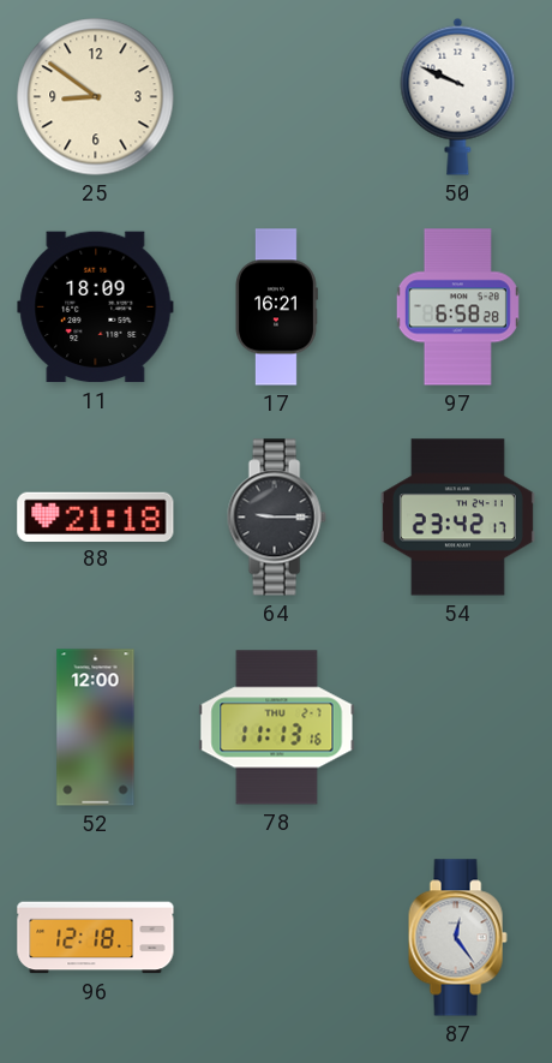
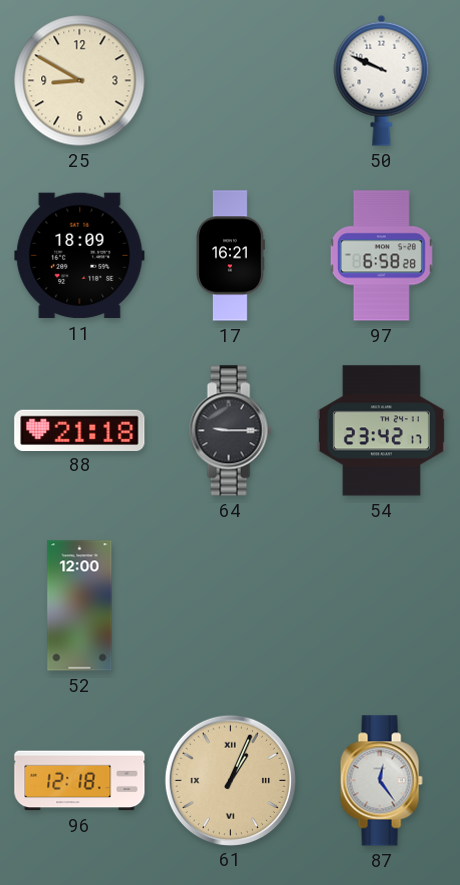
25: 8:51 -> 8:50
78: 11:13 -> none
61: none -> 1:04
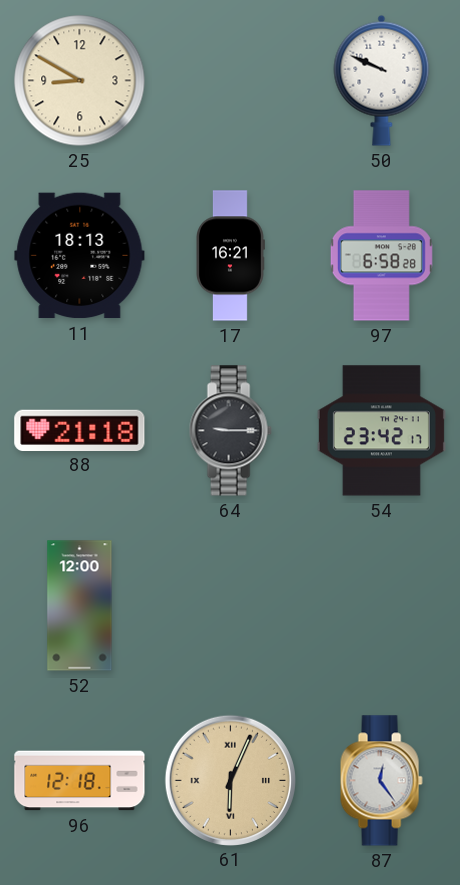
11: 18:09 -> 18:13
61: 1:04 -> 6:04
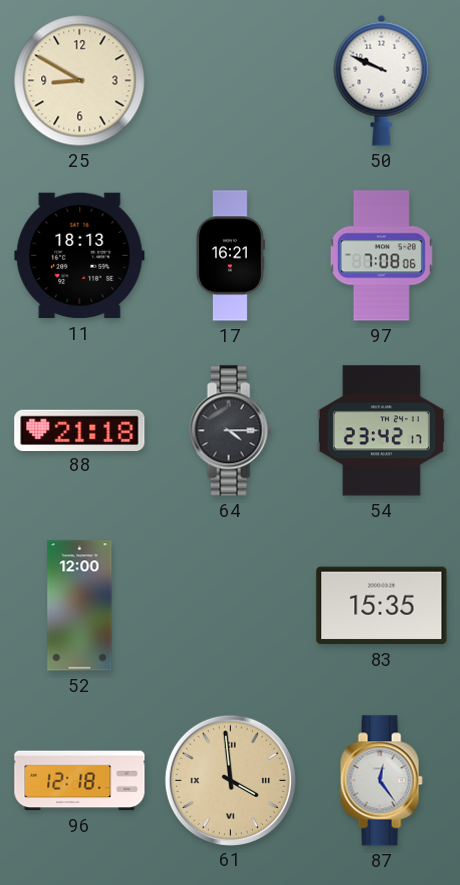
97: 6:58 -> 7:08
64: 9:15 -> 4:15
83: none -> 15:35
61: 6:04 -> 3:59
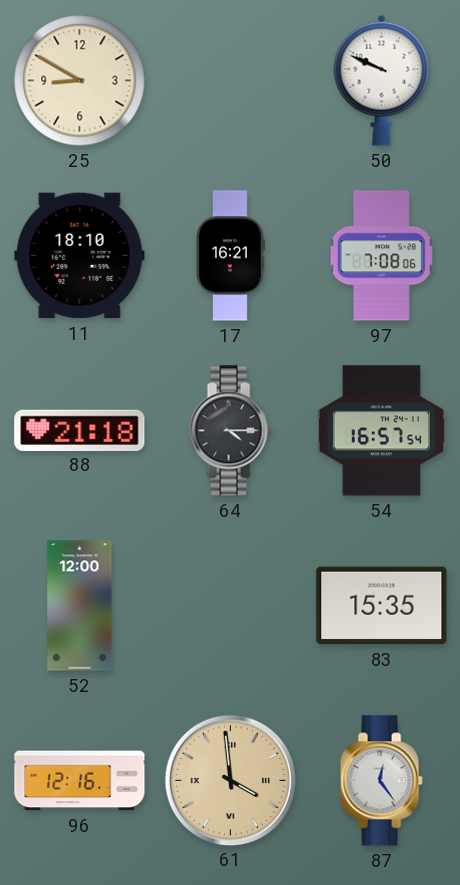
11: 18:13 -> 18:10
54: 23:42 -> 16:57
96: 12:18 -> 12:16
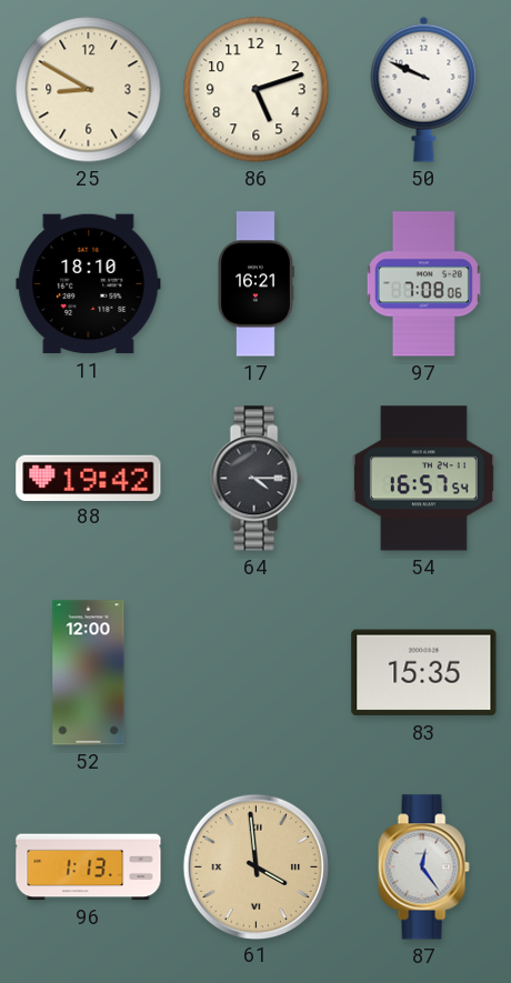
86: none -> 5:12
88: 21:18 -> 19:42
96: 12:16 -> 1:13
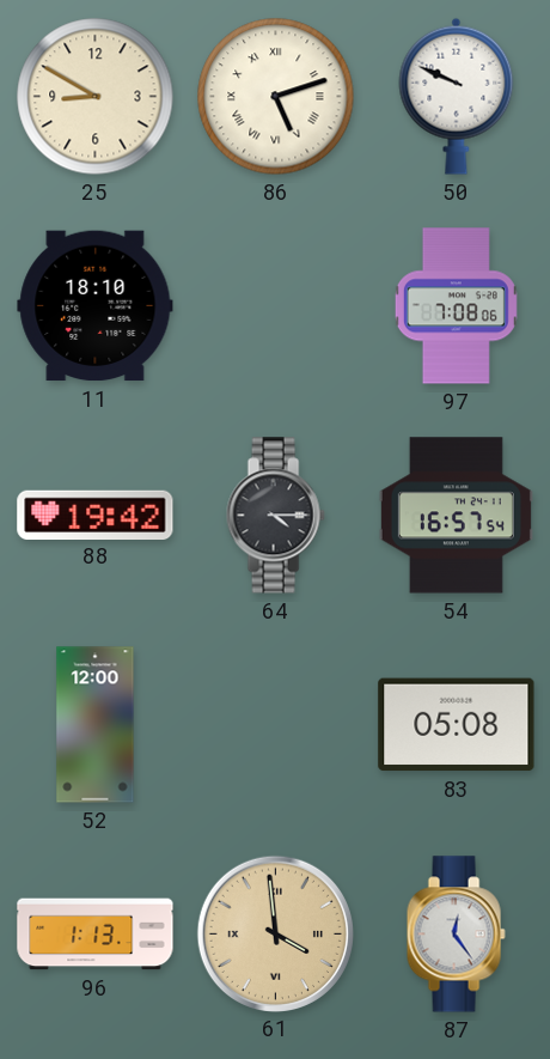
86 numerals: Arabic -> Roman
17: 16:21 -> none
83: 15:35 -> 05:08
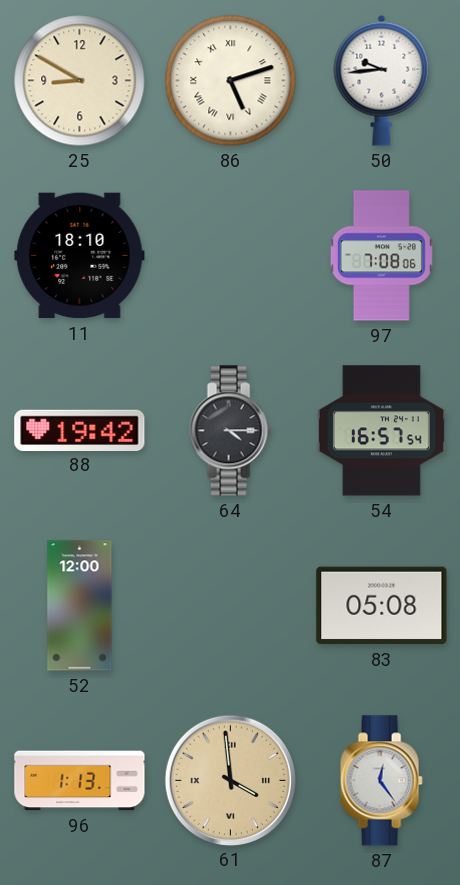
50: 9:49 -> 9:44
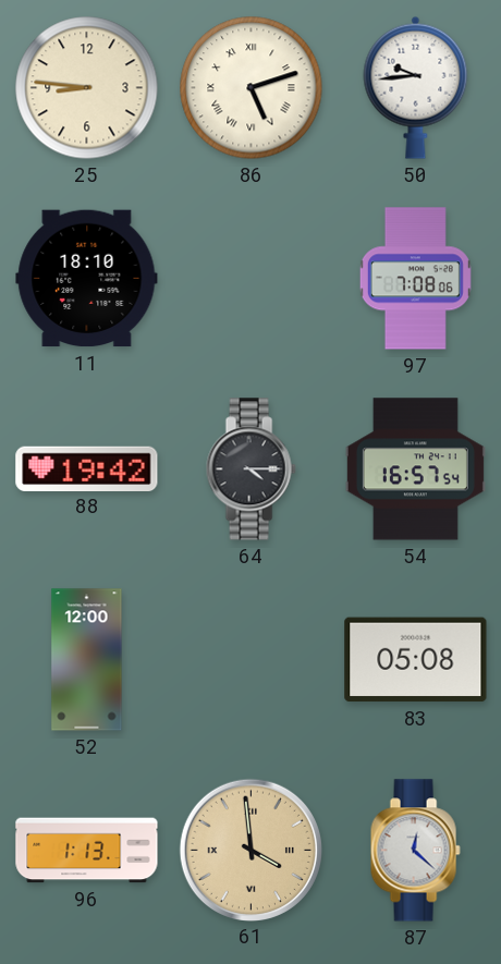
25: 8:50 -> 8:46
87: 12:24 -> 12:22
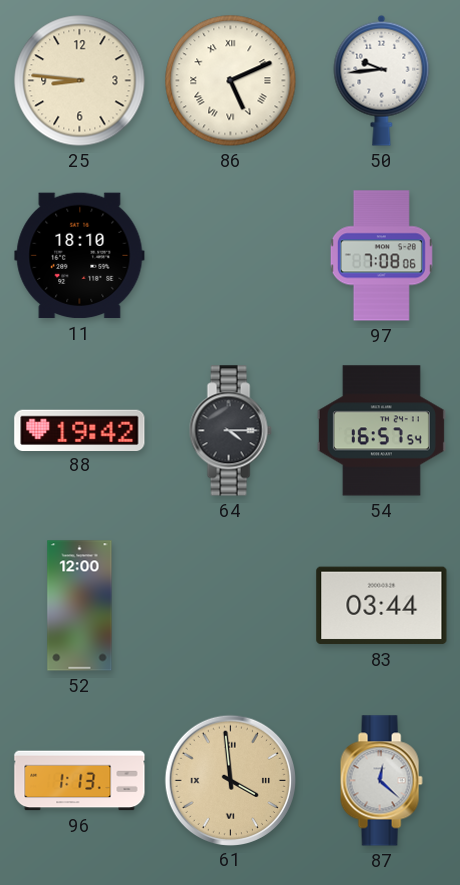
86: 5:12 -> 5:11
83: 05:08 -> 03:44
